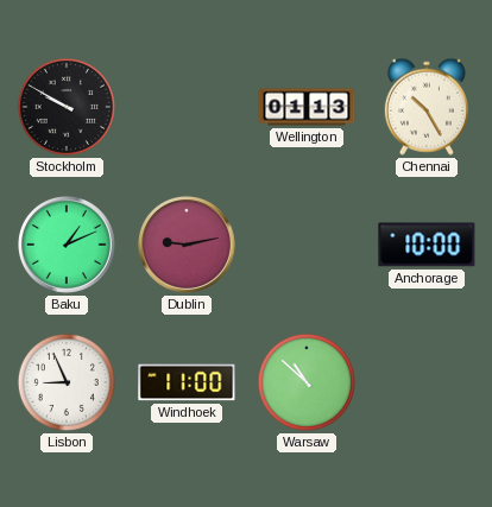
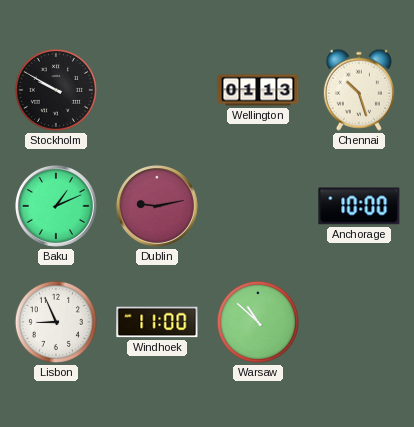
Chennai: 10:25 -> 10:27
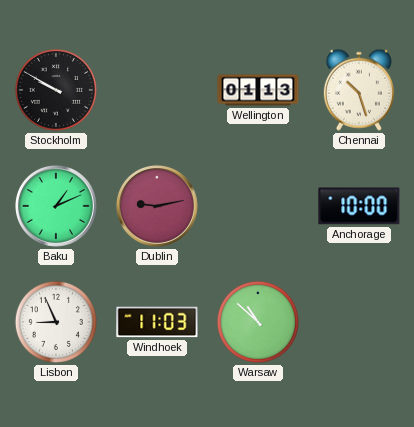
Windhoek: 11:00 -> 11:03
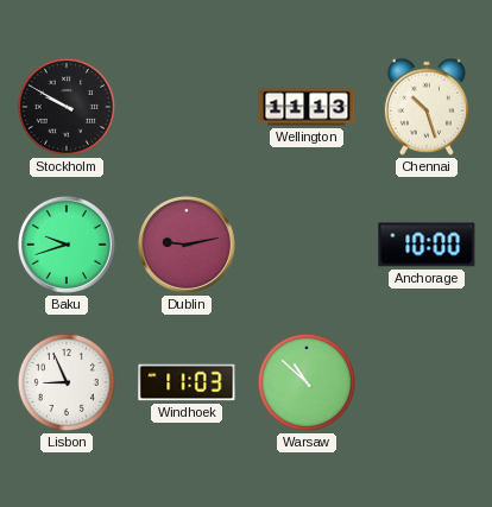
Wellington: 01:13 -> 11:13
Baku: 1:11 -> 9:42
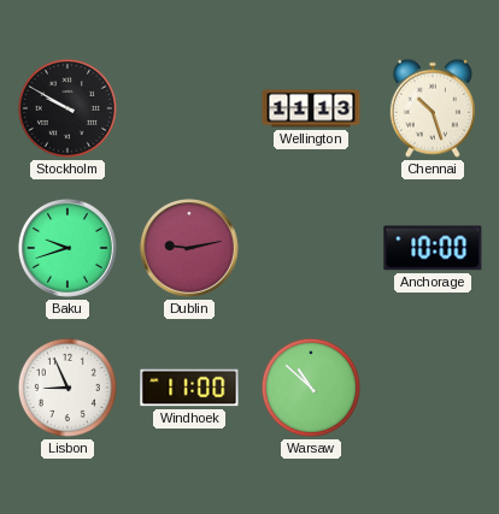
Windhoek: 11:03 -> 11:00
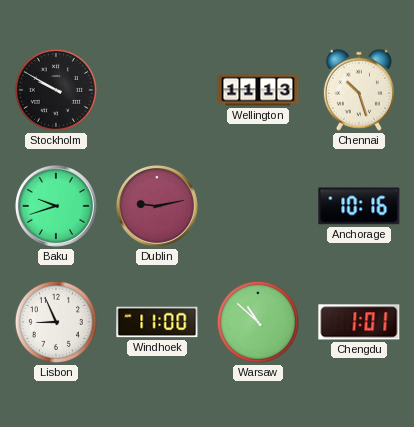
Anchorage: 10:00 -> 10:16
Chengdu: none -> 1:01
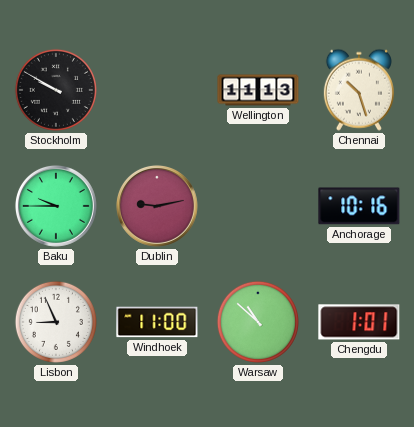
Baku: 9:42 -> 9:45
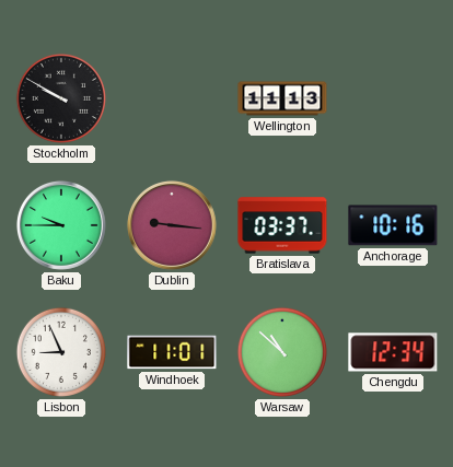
Chennai: 10:27 -> none
Dublin: 9:13 -> 9:16
Bratislava: none -> 03:37
Windhoek: 11:00 -> 11:01
Chengdu: 1:01 -> 12:34
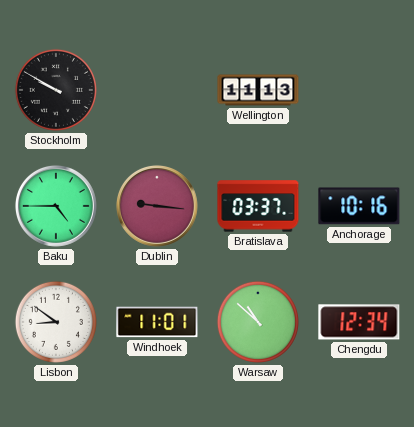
Baku: 9:45 -> 4:45
Lisbon: 8:56 -> 8:51
